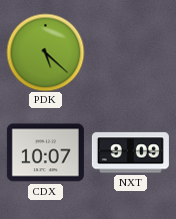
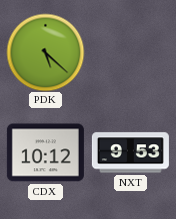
CDX: 10:07 -> 10:12
NXT: 9:09 -> 9:53
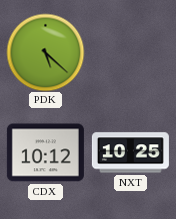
NXT: 9:53 -> 10:25
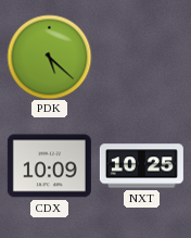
CDX: 10:12 -> 10:09
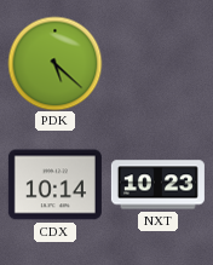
CDX: 10:09 -> 10:14
NXT: 10:25 -> 10:23
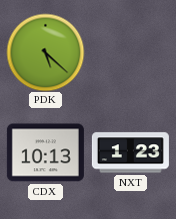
CDX: 10:14 -> 10:13
NXT: 10:23 -> 1:23
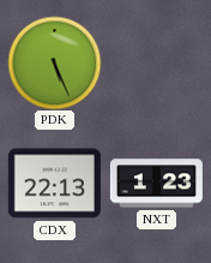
PDK: 5:22 -> 5:26
CDX: 10:13 -> 22:13
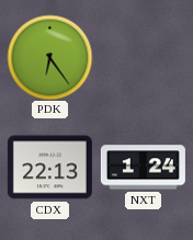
PDK: 5:26 -> 6:24
NXT: 1:23 -> 1:24
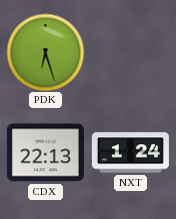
PDK: 6:24 -> 6:27
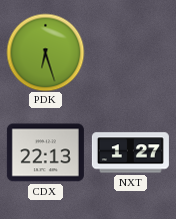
NXT: 1:24 -> 1:27
